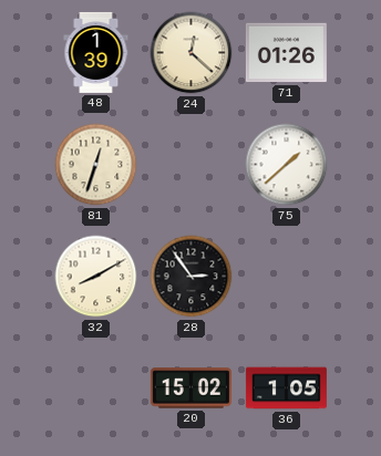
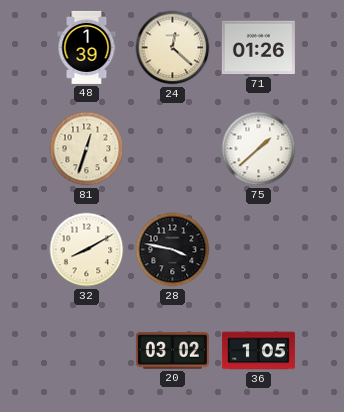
28: 2:54 -> 3:47
20: 15:02 -> 03:02
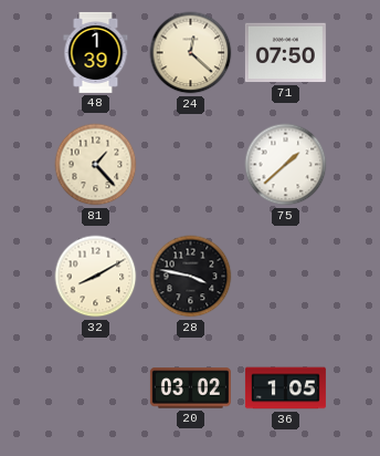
71: 01:26 -> 07:50
81: 12:33 -> 1:23
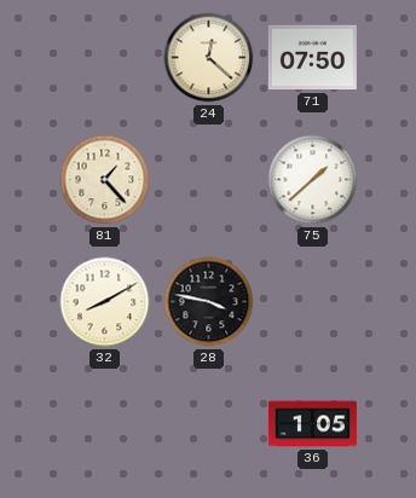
48: 1:39 -> none
20: 03:02 -> none
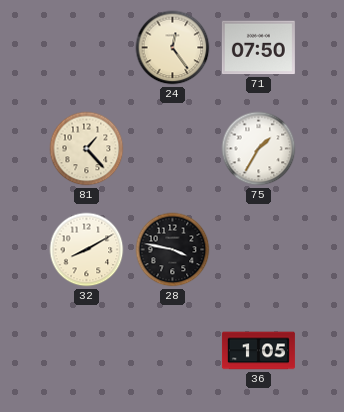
24: 12:22 -> 12:24
75: 1:38 -> 1:35
